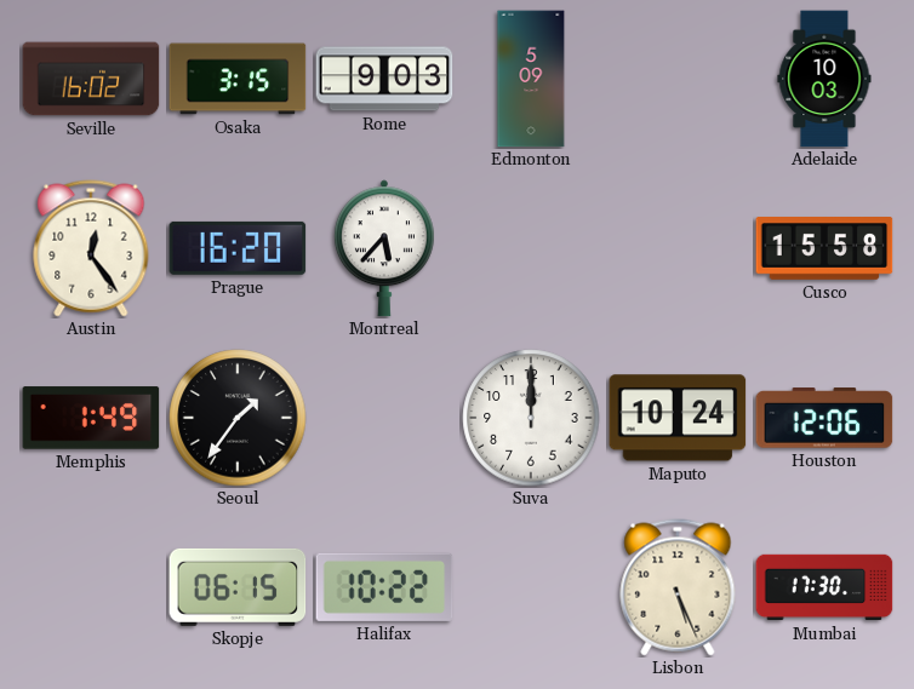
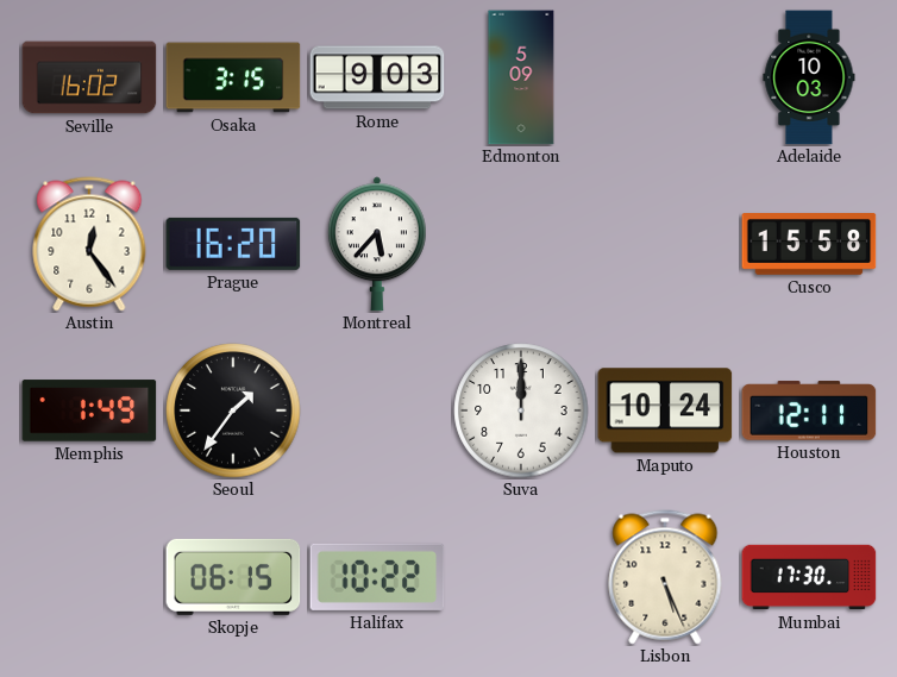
Houston: 12:06 -> 12:11
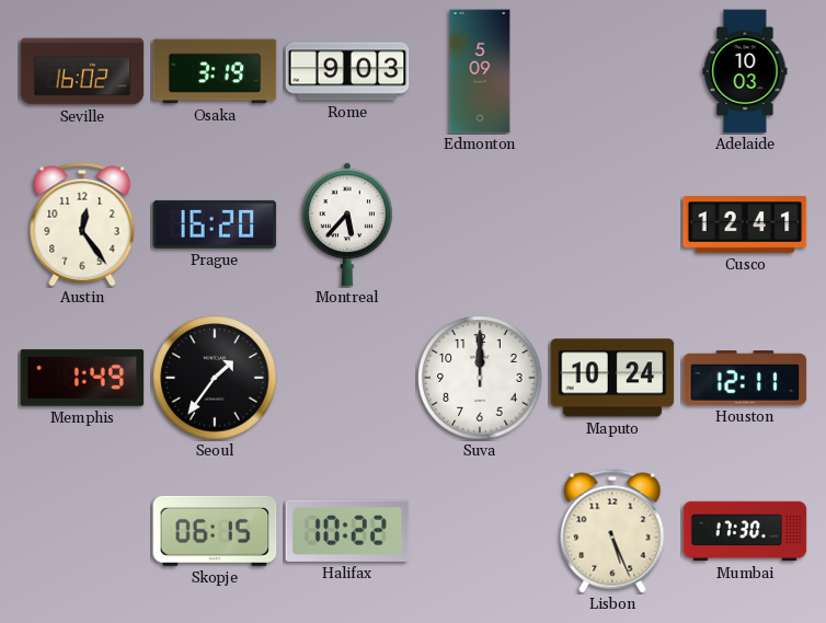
Osaka: 3:15 -> 3:19
Cusco: 15:58 -> 12:41
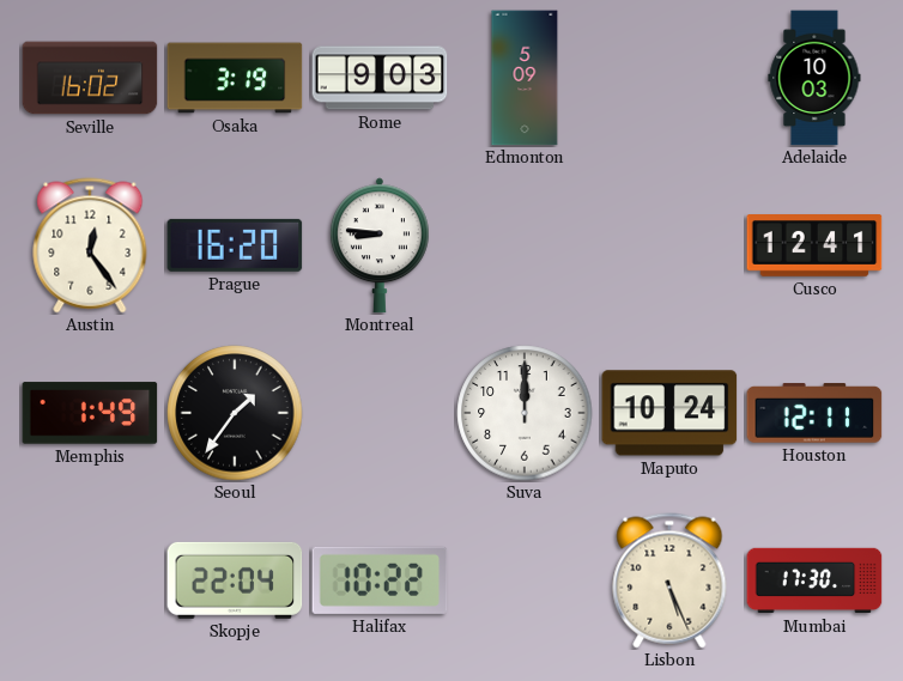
Montreal: 5:37 -> 8:46
Skopje: 06:15 -> 22:04
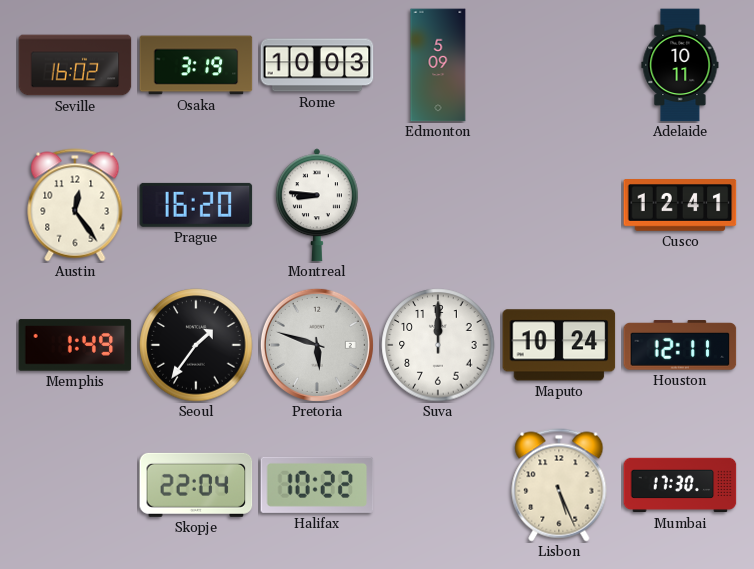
Rome: 9:03 -> 10:03
Adelaide: 10:03 -> 10:11
Pretoria: none -> 5:48
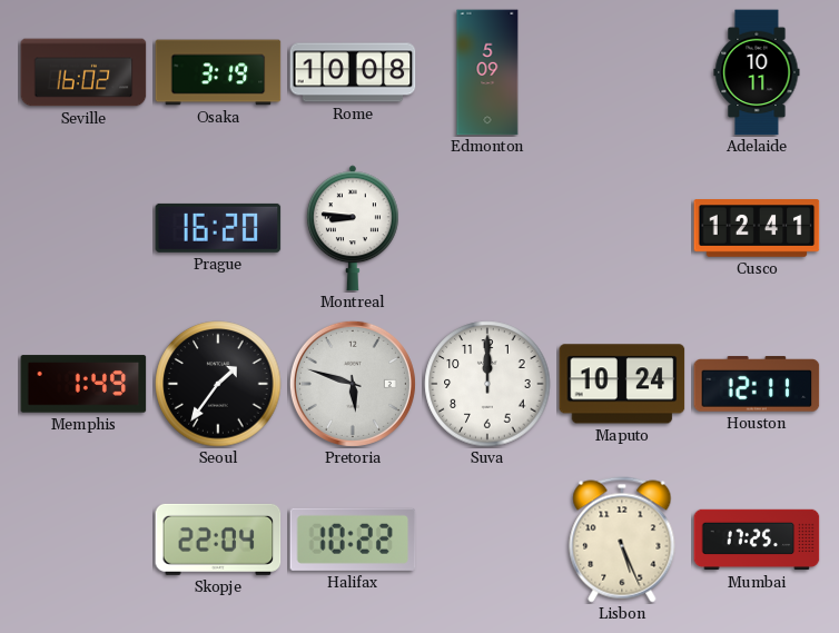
Rome: 10:03 -> 10:08
Austin: 12:24 -> none
Mumbai: 17:30 -> 17:25
